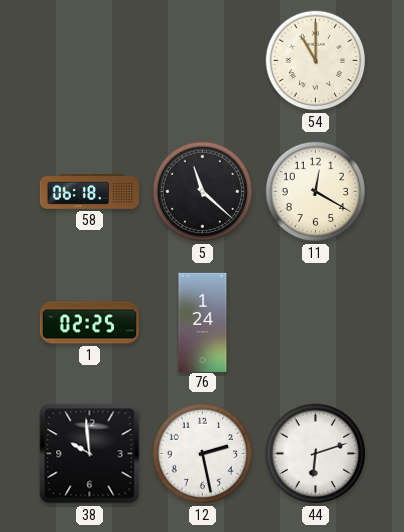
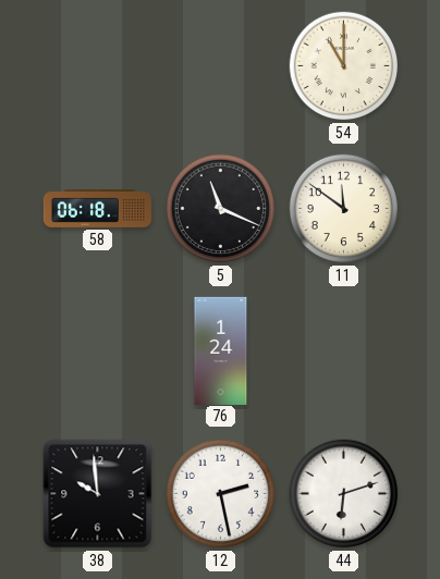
5: 11:22 -> 11:19
11: 12:20 -> 11:51
1: 02:25 -> none
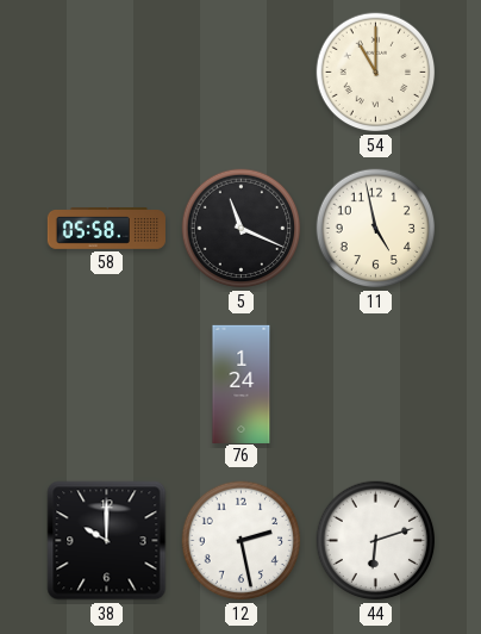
58: 06:18 -> 05:58
11: 11:51 -> 4:58
38: 9:59 -> 10:00
